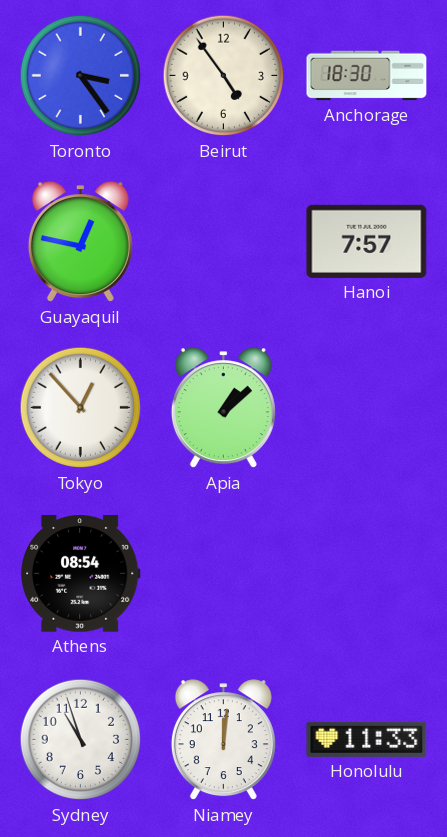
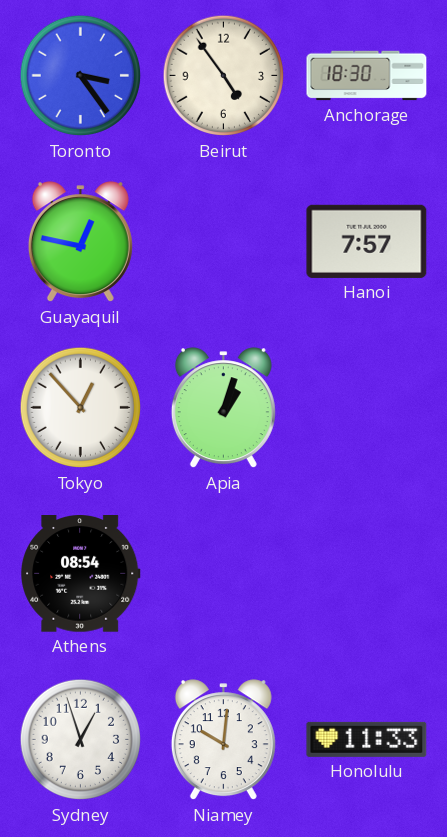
Apia: 1:08 -> 1:03
Sydney: 10:57 -> 12:57
Niamey: 12:01 -> 10:01
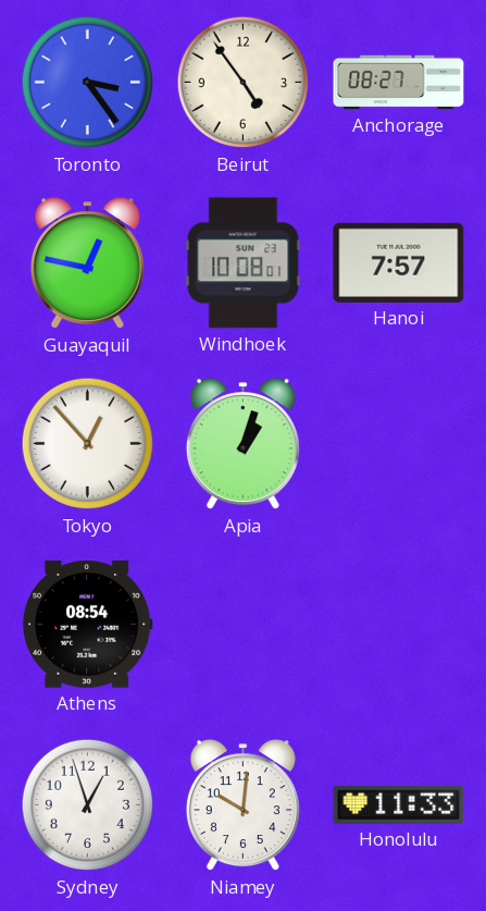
Anchorage: 18:30 -> 08:27
Windhoek: none -> 10:08
